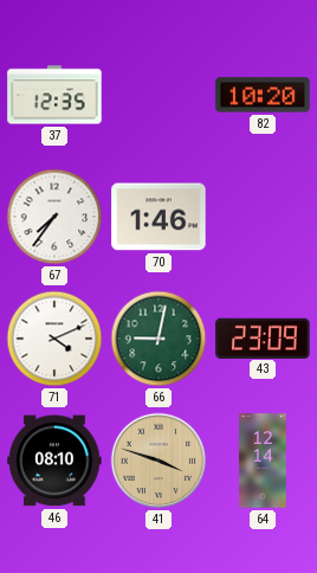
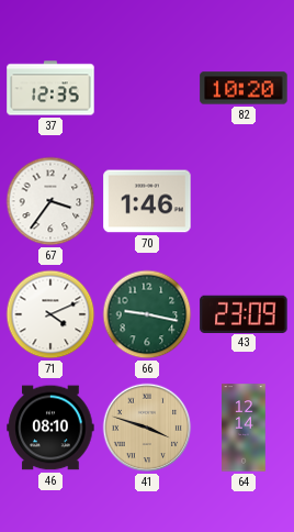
67: 7:36 -> 3:36
66: 9:02 -> 9:17
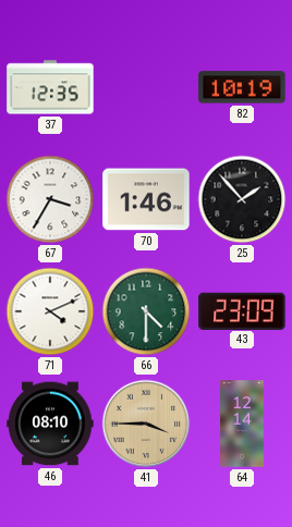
82: 10:20 -> 10:19
67: 3:36 -> 3:35
25: none -> 1:53
66: 9:17 -> 4:30
41: 3:48 -> 3:45
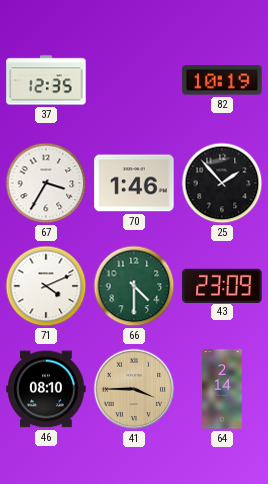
64: 12:14 -> 2:14
